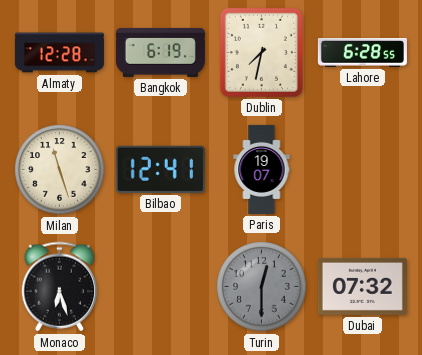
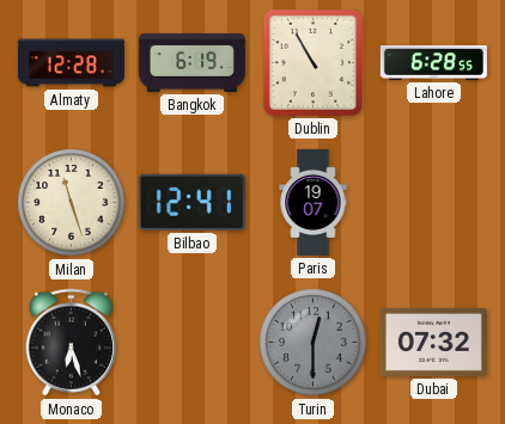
Dublin: 7:32 -> 10:55
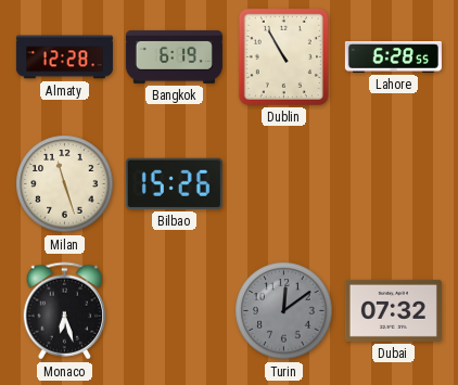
Bilbao: 12:41 -> 15:26
Paris: 19:07 -> none
Turin: 12:30 -> 12:09
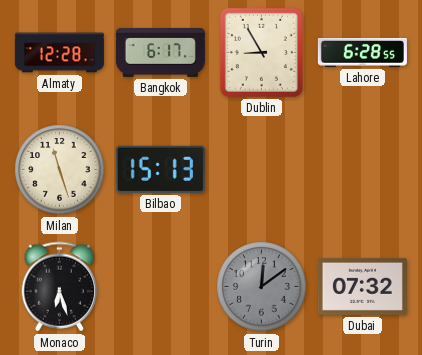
Bangkok: 6:19 -> 6:17
Dublin: 10:55 -> 8:55
Bilbao: 15:26 -> 15:13
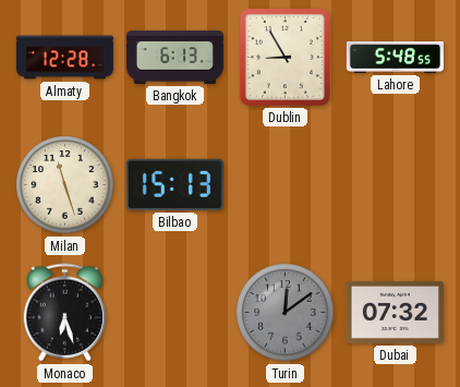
Bangkok: 6:17 -> 6:13
Lahore: 6:28 -> 5:48
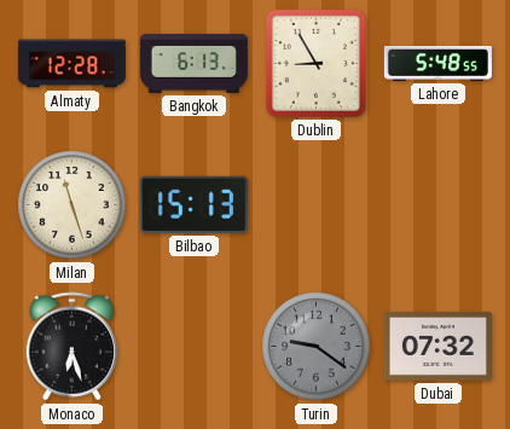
Turin: 12:09 -> 9:21
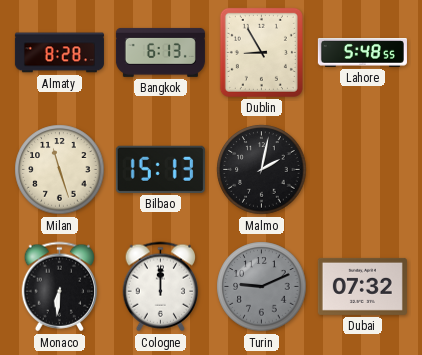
Almaty: 12:28 -> 8:28
Malmo: none -> 2:02
Monaco: 6:27 -> 6:31
Cologne: none -> 12:00
Turin: 9:21 -> 9:11
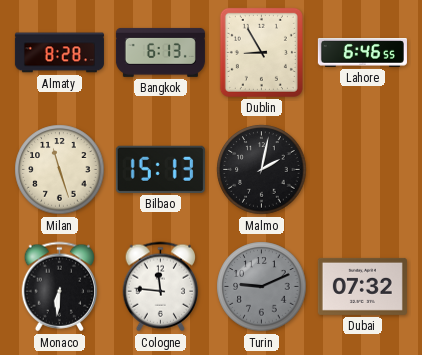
Lahore: 5:48 -> 6:46
Cologne: 12:00 -> 11:46
